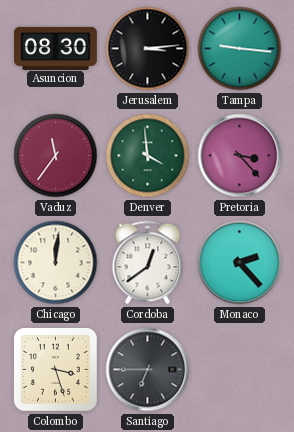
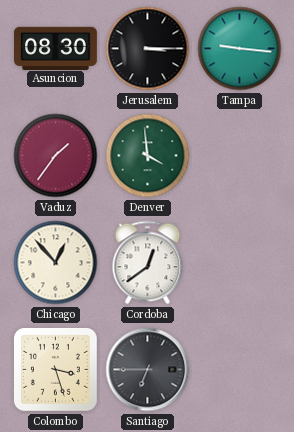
Jerusalem: 3:14 -> 3:15
Vaduz: 11:36 -> 1:36
Pretoria: 3:23 -> none
Chicago: 12:01 -> 12:53
Monaco: 2:23 -> none
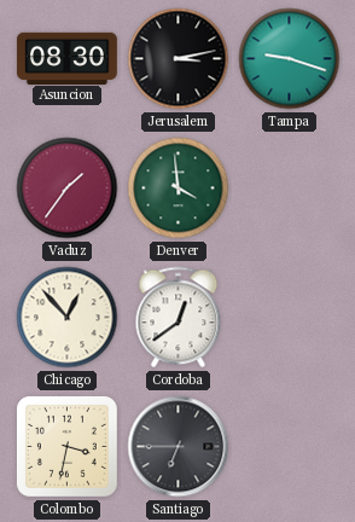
Jerusalem: 3:15 -> 3:13
Tampa: 9:16 -> 9:18
Colombo: 3:27 -> 3:32
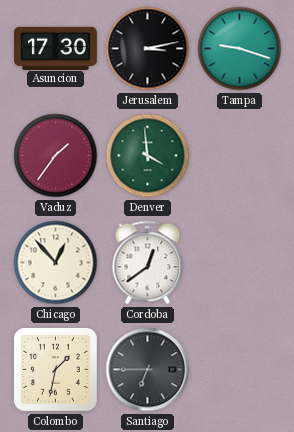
Asuncion: 08:30 -> 17:30
Colombo: 3:32 -> 1:32
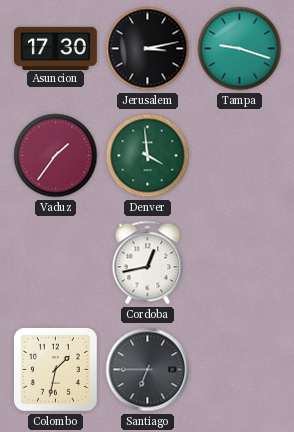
Chicago: 12:53 -> none
Cordoba: 12:39 -> 12:43
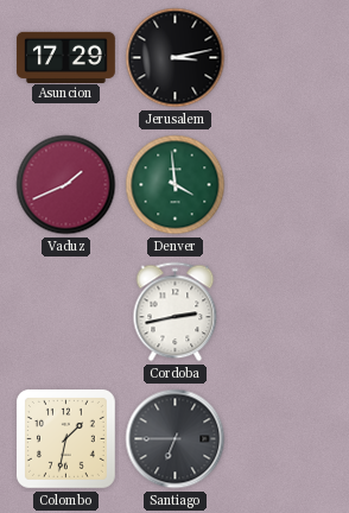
Asuncion: 17:30 -> 17:29
Tampa: 9:18 -> none
Vaduz: 1:36 -> 1:41
Cordoba: 12:43 -> 2:43
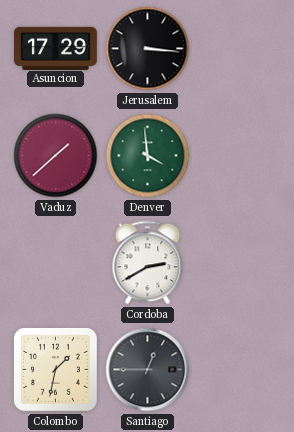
Jerusalem: 3:13 -> 3:16
Vaduz: 1:41 -> 1:38
Cordoba: 2:43 -> 2:40
Santiago: 6:45 -> 12:45
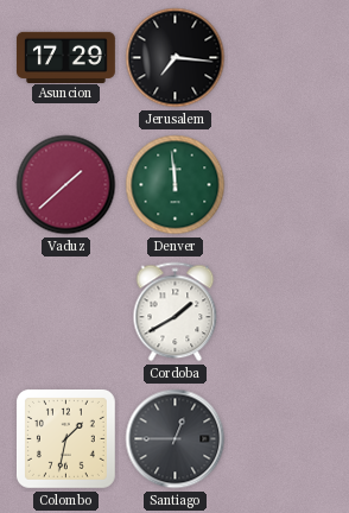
Jerusalem: 3:16 -> 7:16
Denver: 3:59 -> 11:59
Cordoba: 2:40 -> 1:40
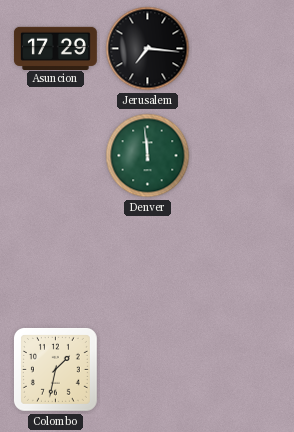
Vaduz: 1:38 -> none
Cordoba: 1:40 -> none
Santiago: 12:45 -> none
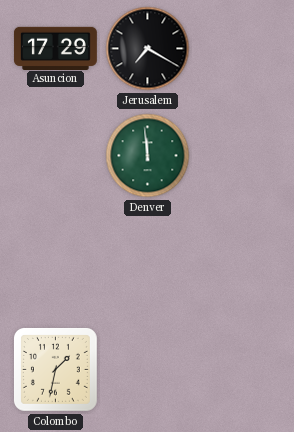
Jerusalem: 7:16 -> 7:20
